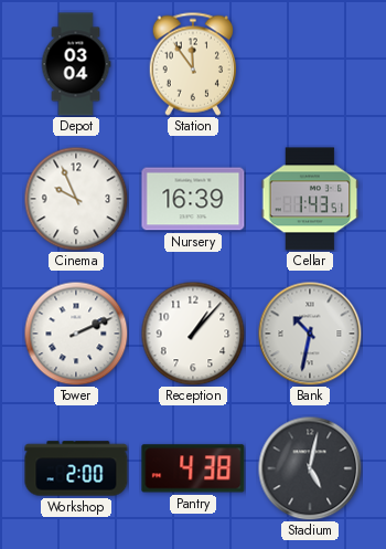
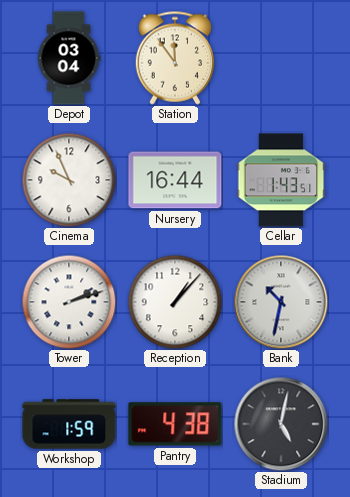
Nursery: 16:39 -> 16:44
Tower: 2:11 -> 2:12
Workshop: 2:00 -> 1:59
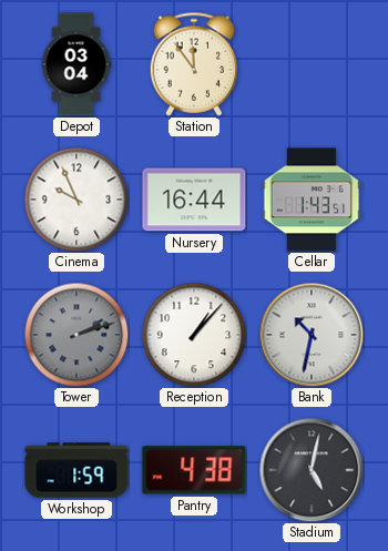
Tower dial: white -> grey
